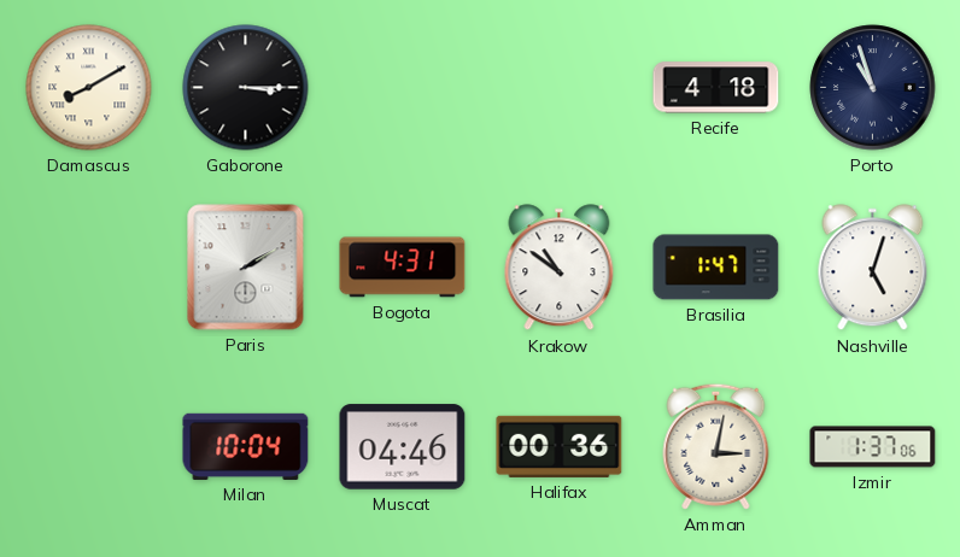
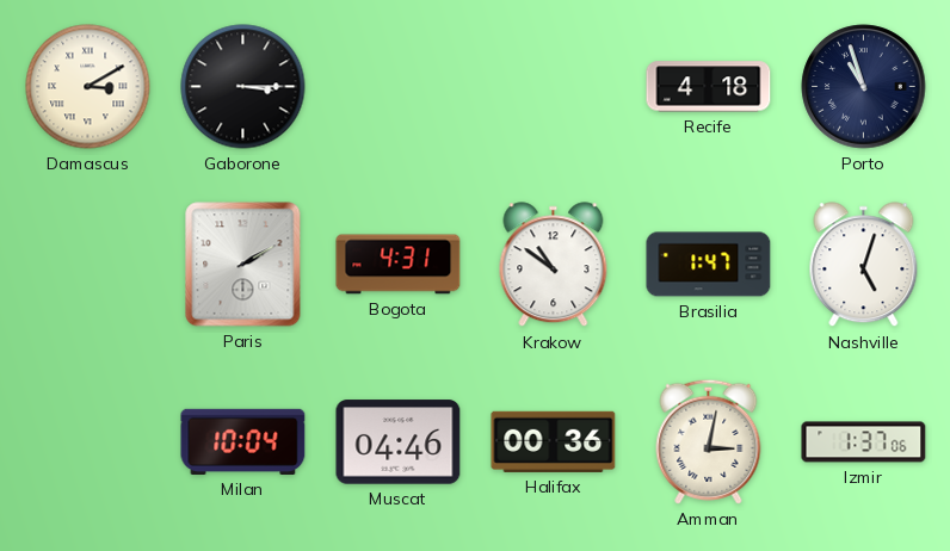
Damascus: 8:10 -> 3:10
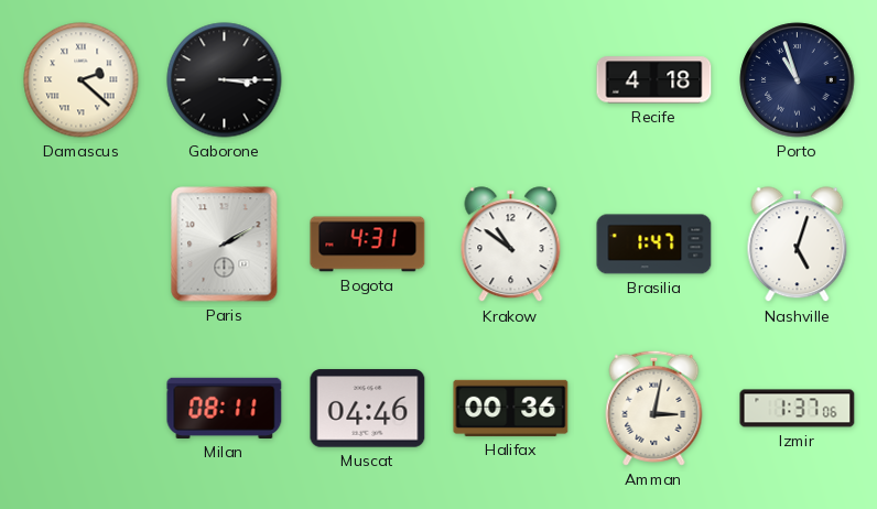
Damascus: 3:10 -> 2:22
Milan: 10:04 -> 08:11
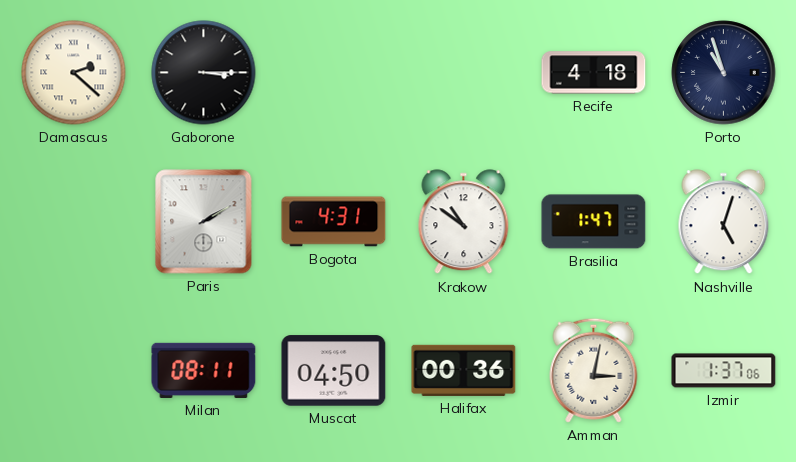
Muscat: 04:46 -> 04:50
